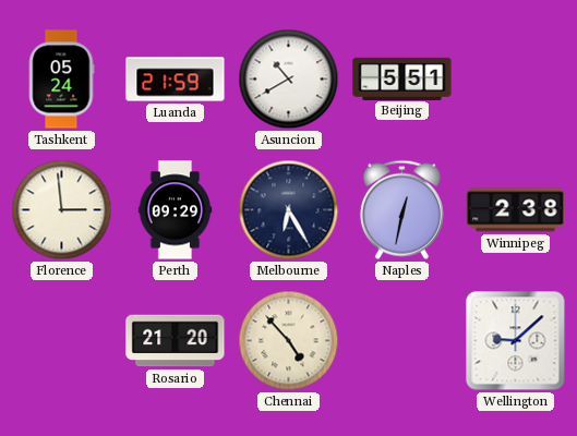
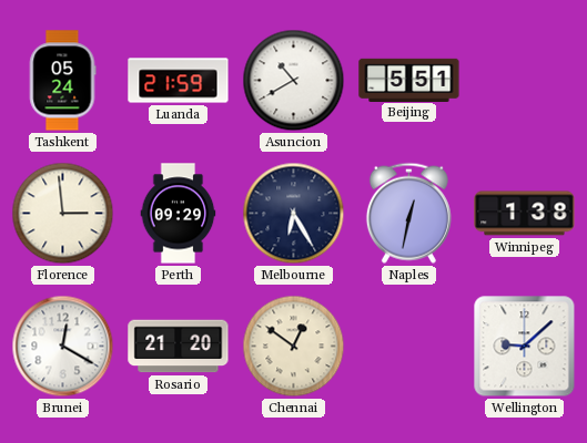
Winnipeg: 2:38 -> 1:38
Brunei: none -> 12:20
Chennai: 4:53 -> 12:51
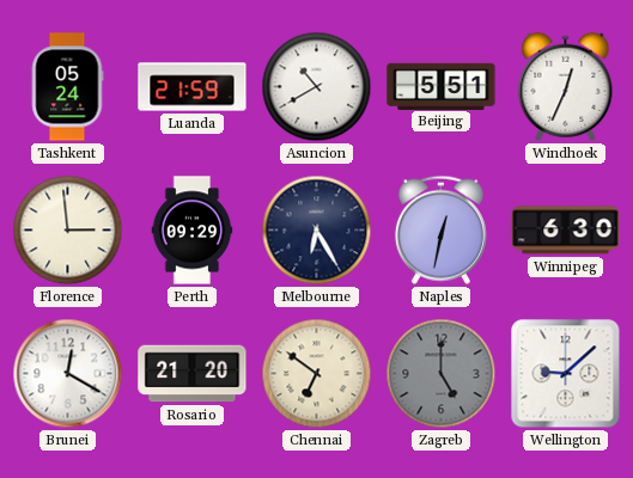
Windhoek: none -> 12:34
Winnipeg: 1:38 -> 6:30
Chennai: 12:51 -> 6:51
Zagreb: none -> 5:00
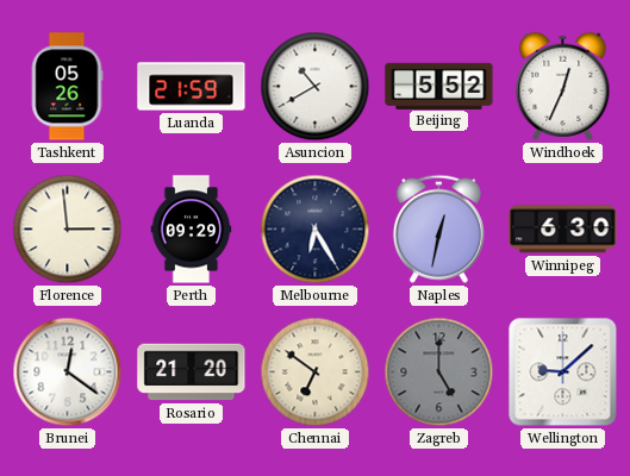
Tashkent: 05:24 -> 05:26
Beijing: 5:51 -> 5:52
Brunei: 12:20 -> 12:21
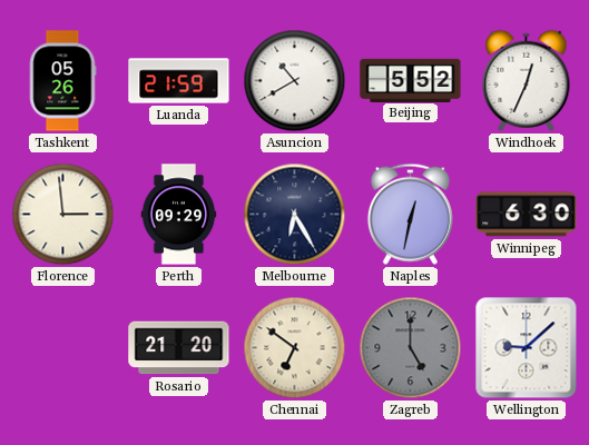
Brunei: 12:21 -> none
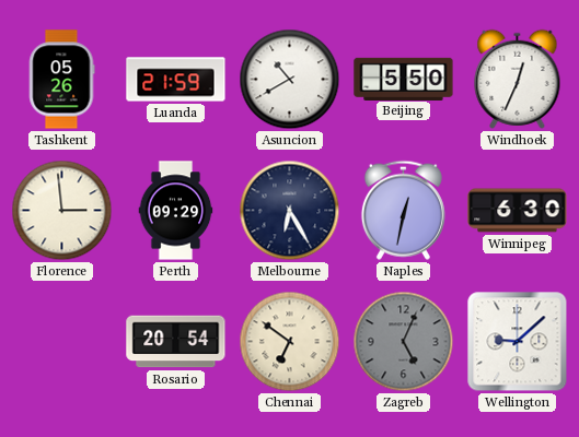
Beijing: 5:52 -> 5:50
Rosario: 21:20 -> 20:54
Zagreb: 5:00 -> 5:04
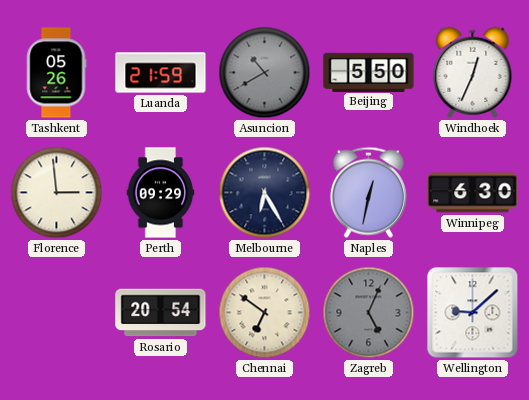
Asuncion dial: white -> grey
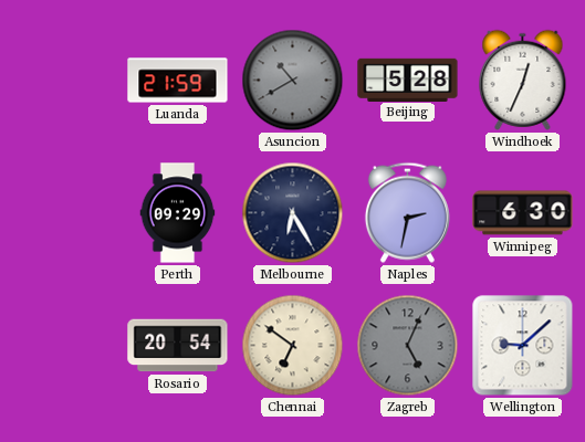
Tashkent: 05:26 -> none
Beijing: 5:50 -> 5:28
Florence: 2:59 -> none
Naples: 12:32 -> 2:32
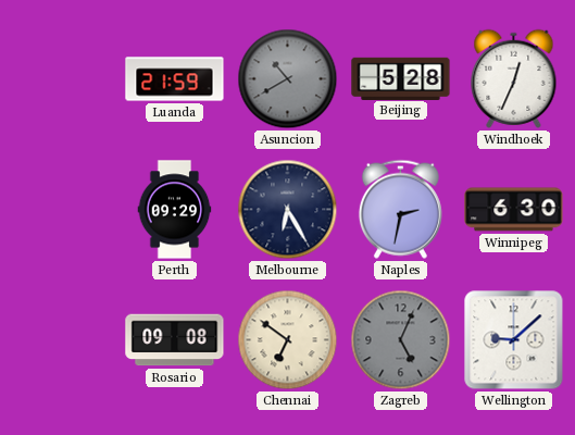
Rosario: 20:54 -> 09:08
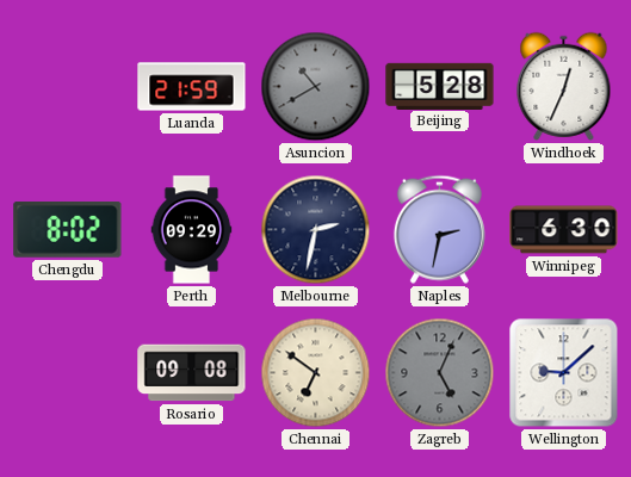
Chengdu: none -> 8:02
Melbourne: 6:25 -> 2:32
